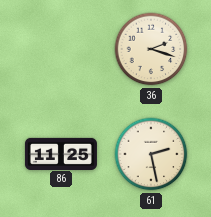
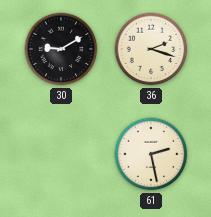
30: none -> 9:10
86: 11:25 -> none
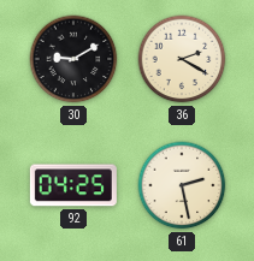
36: 2:18 -> 2:20
92: none -> 04:25
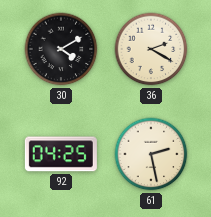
30: 9:10 -> 4:10
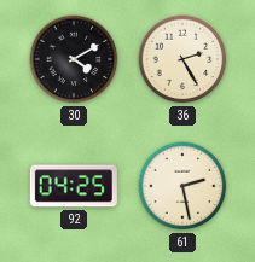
36: 2:20 -> 2:25
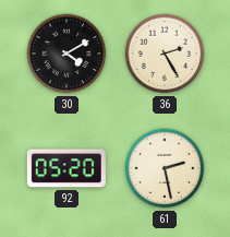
92: 04:25 -> 05:20
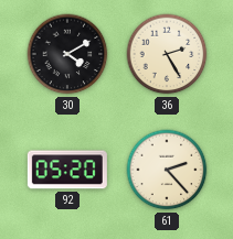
61: 2:28 -> 2:23
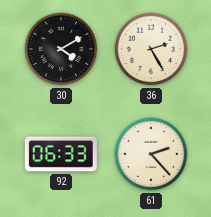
92: 05:20 -> 06:33
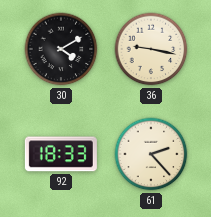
36: 2:25 -> 9:17
92: 06:33 -> 18:33
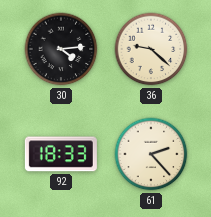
30: 4:10 -> 4:14
36: 9:17 -> 9:22
